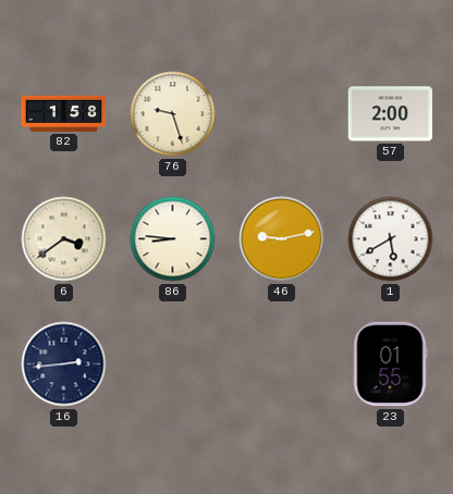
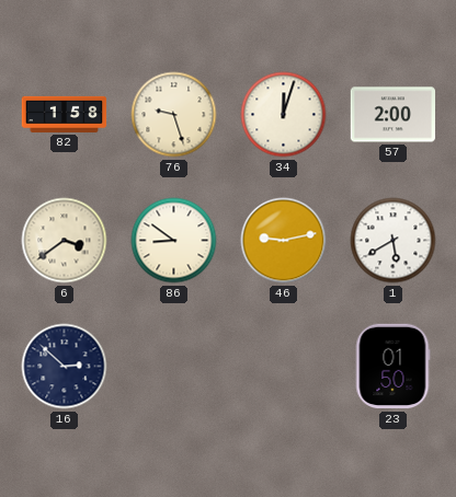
34: none -> 12:03
86: 8:46 -> 8:51
16: 2:44 -> 2:52
23: 01:55 -> 01:50
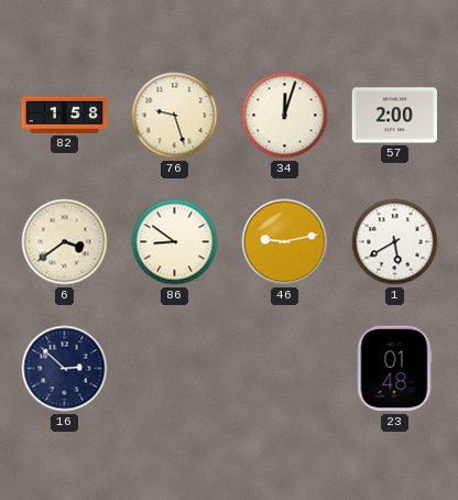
23: 01:50 -> 01:48
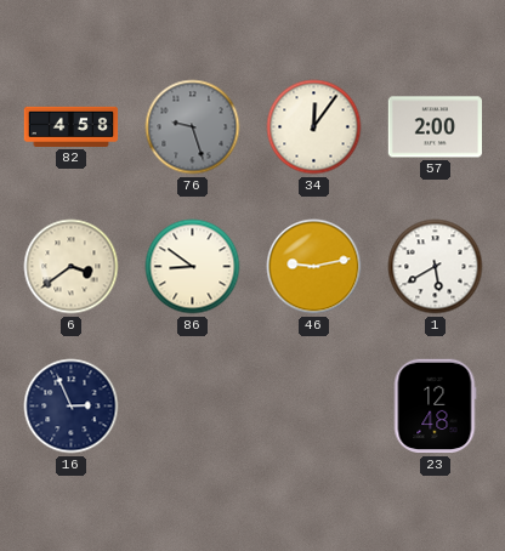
82: 1:58 -> 4:58
76 dial: cream -> grey
34: 12:03 -> 12:06
16: 2:52 -> 2:56
23: 01:48 -> 12:48
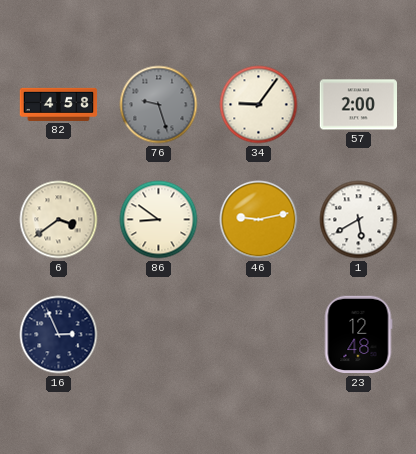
34: 12:06 -> 9:06
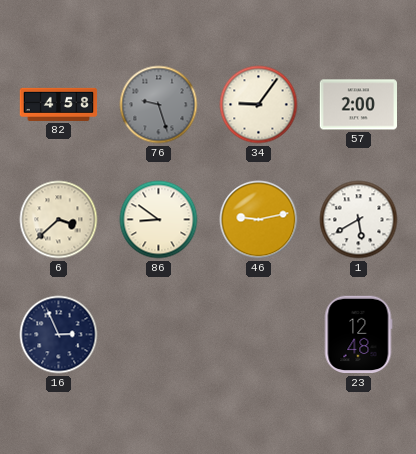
6: 3:39 -> 3:38
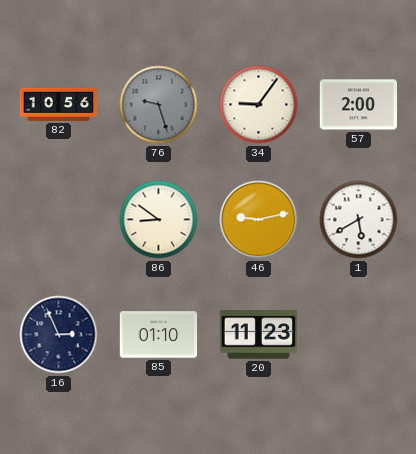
82: 4:58 -> 10:56
6: 3:38 -> none
85: none -> 01:10
20: none -> 11:23
23: 12:48 -> none
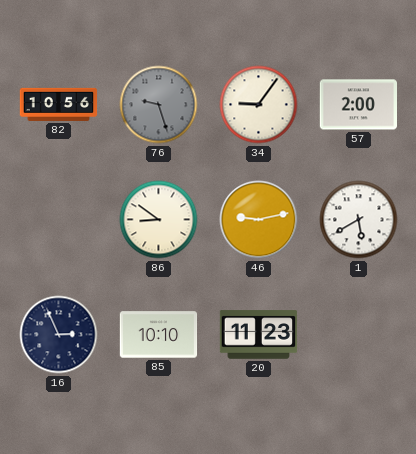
85: 01:10 -> 10:10
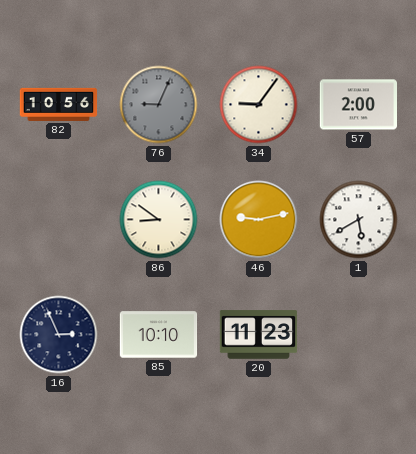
76: 9:27 -> 9:04
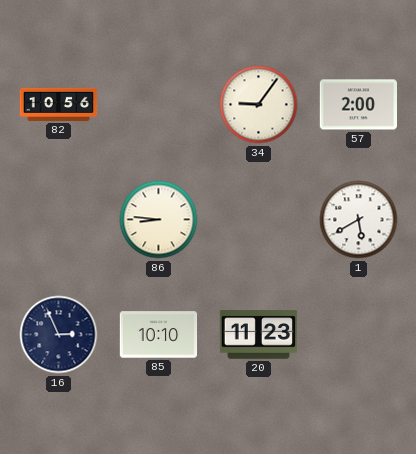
76: 9:04 -> none
86: 8:51 -> 8:46
46: 9:13 -> none
